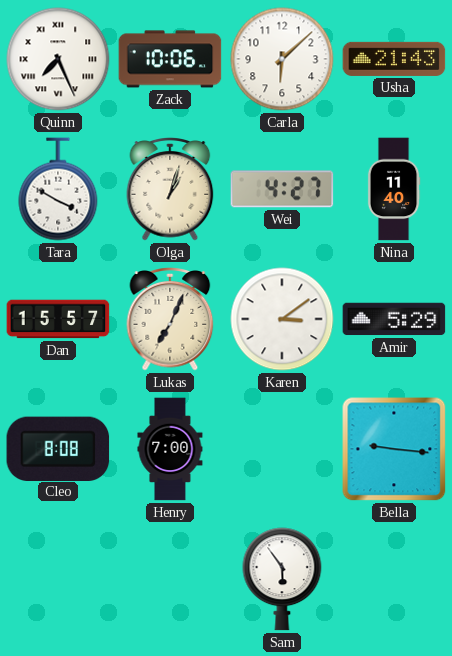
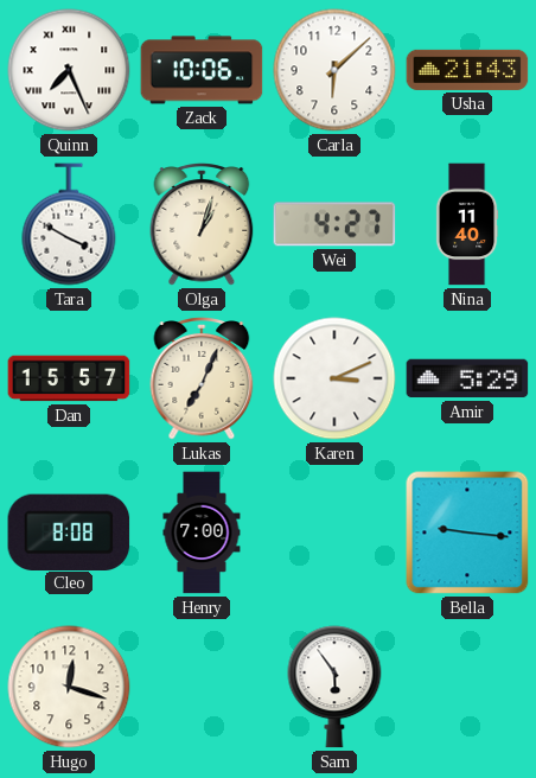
Karen: 3:09 -> 3:11
Hugo: none -> 12:18
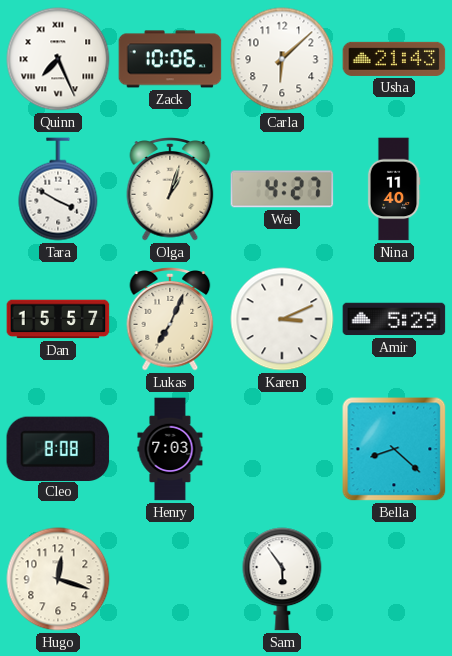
Henry: 7:00 -> 7:03
Bella: 9:16 -> 8:22
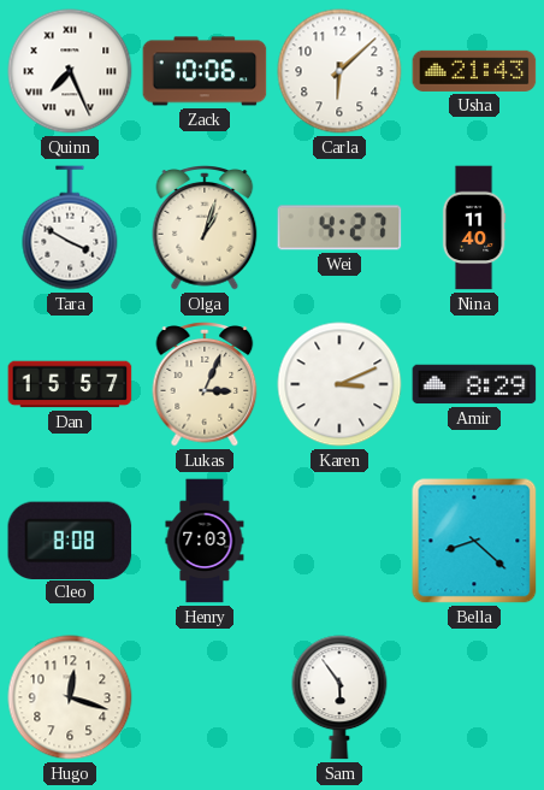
Lukas: 7:04 -> 3:04
Amir: 5:29 -> 8:29
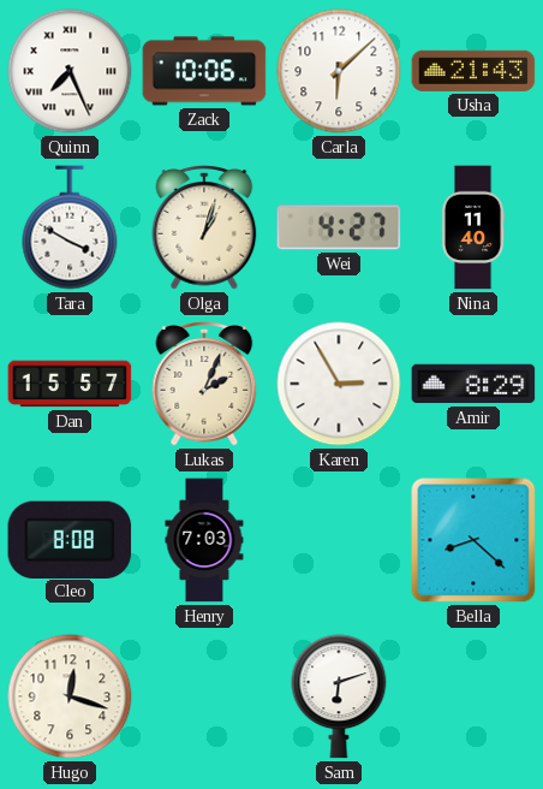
Lukas: 3:04 -> 2:04
Karen: 3:11 -> 2:55
Sam: 5:54 -> 6:12
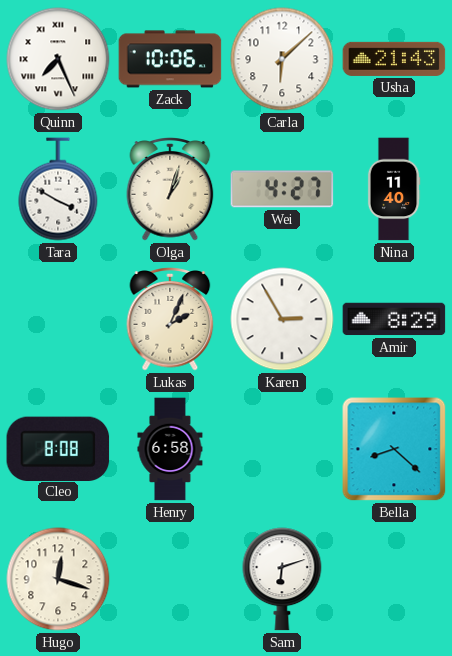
Dan: 15:57 -> none
Henry: 7:03 -> 6:58
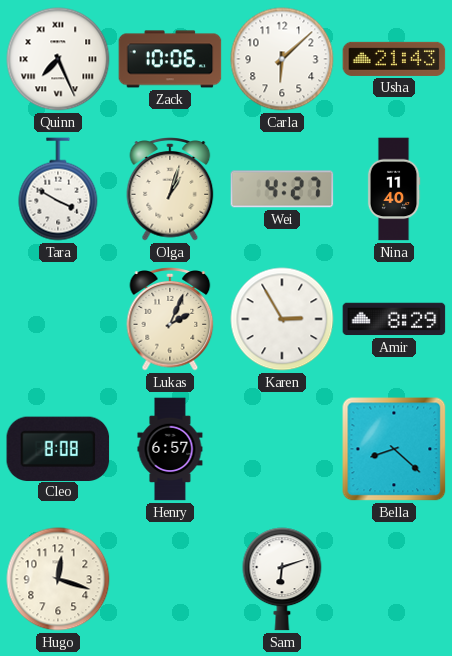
Henry: 6:58 -> 6:57
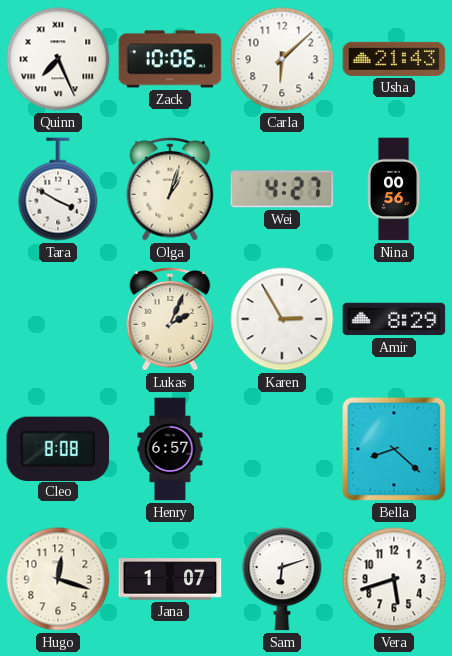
Nina: 11:40 -> 00:56
Jana: none -> 1:07
Vera: none -> 5:42
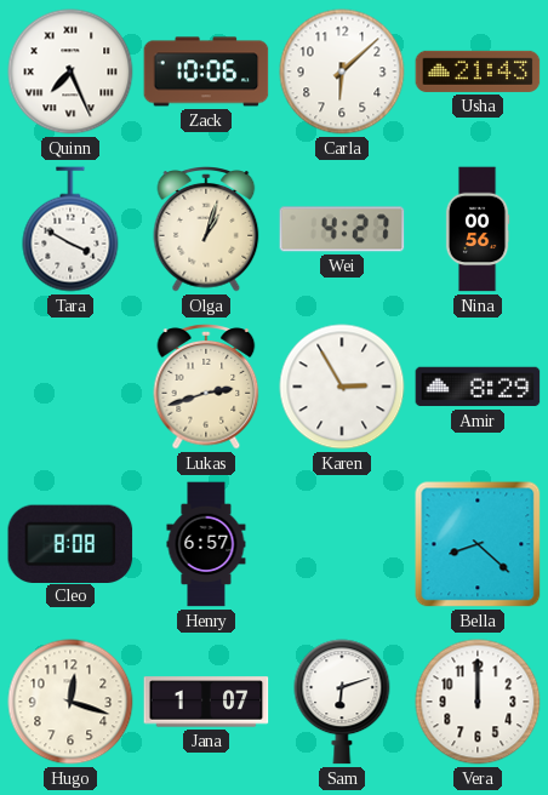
Lukas: 2:04 -> 2:42
Vera: 5:42 -> 12:00
